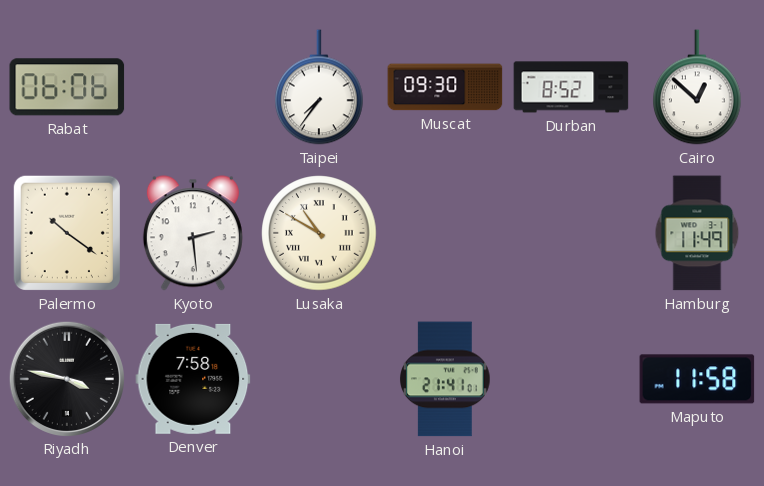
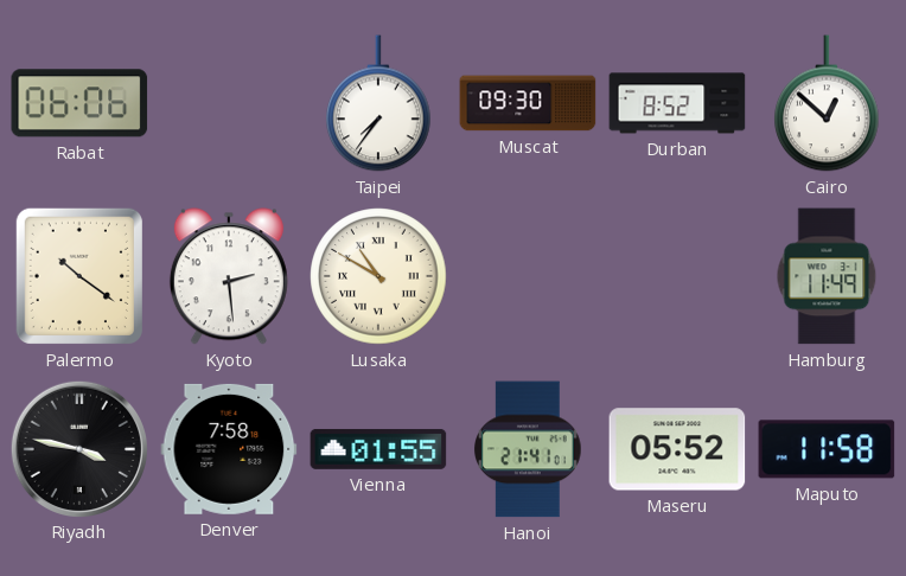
Vienna: none -> 01:55
Maseru: none -> 05:52
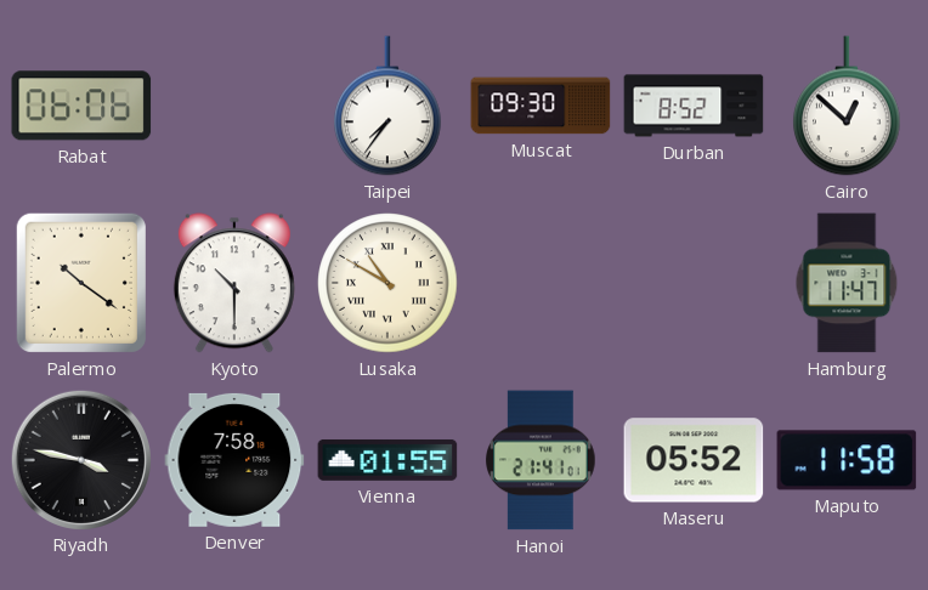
Kyoto: 2:29 -> 10:30
Hamburg: 11:49 -> 11:47
